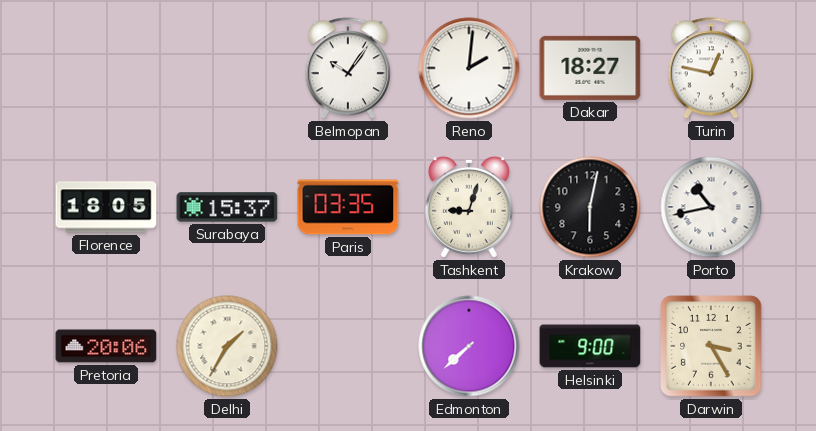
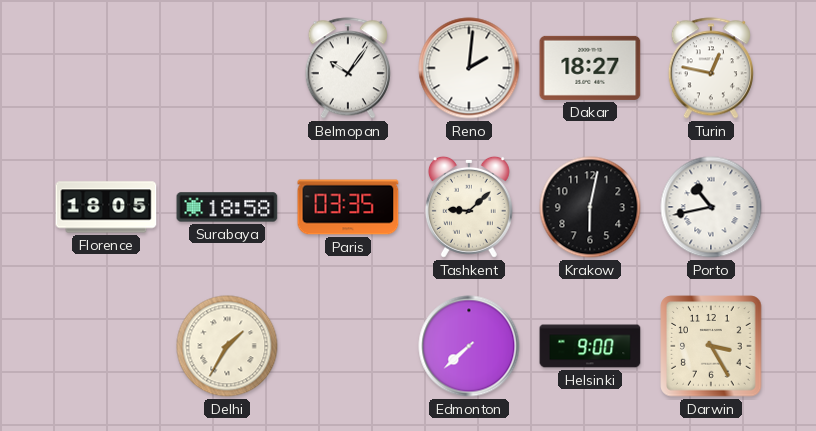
Surabaya: 15:37 -> 18:58
Tashkent: 9:03 -> 9:08
Pretoria: 20:06 -> none
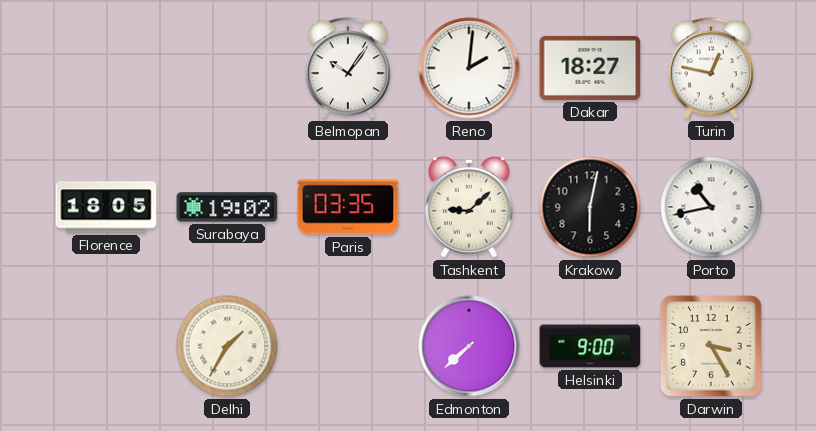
Surabaya: 18:58 -> 19:02
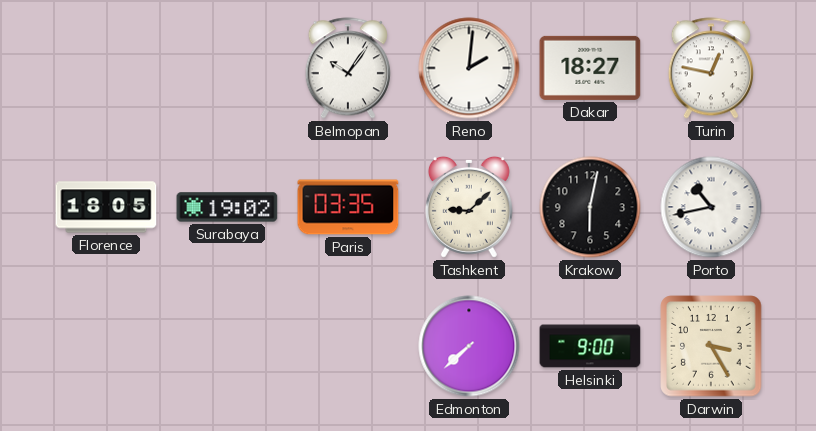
Delhi: 1:35 -> none
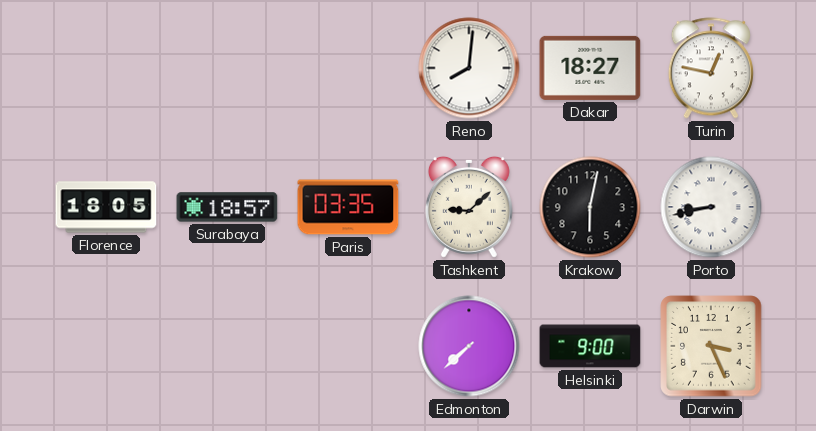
Belmopan: 10:06 -> none
Reno: 2:01 -> 8:01
Surabaya: 19:02 -> 18:57
Porto: 10:43 -> 8:43
Darwin: 3:25 -> 3:26
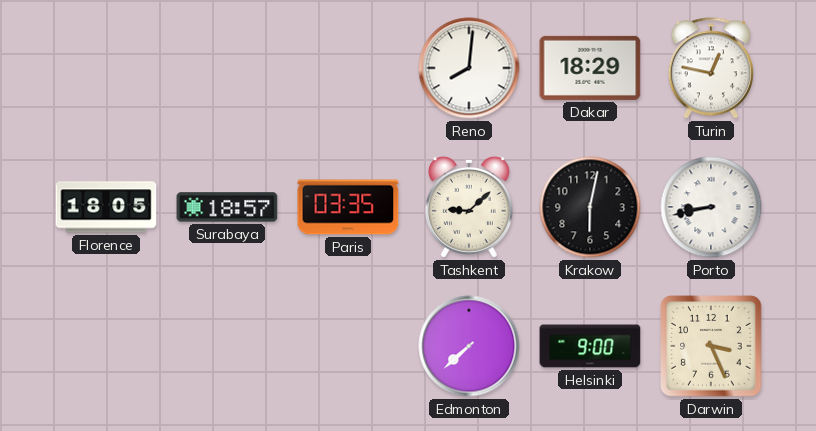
Dakar: 18:27 -> 18:29
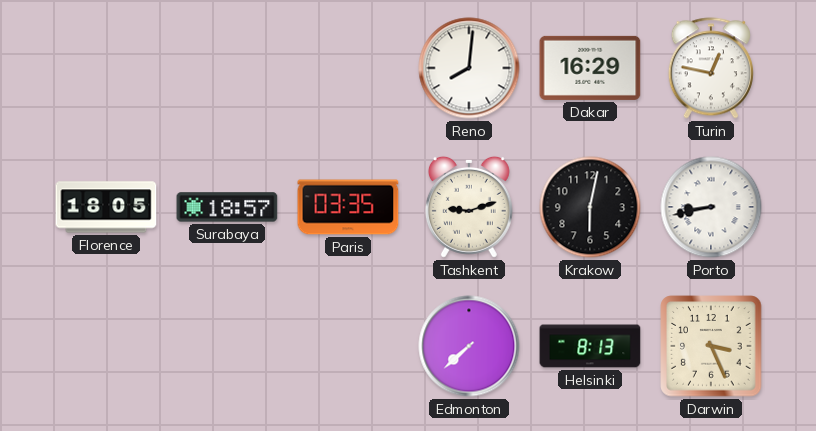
Dakar: 18:29 -> 16:29
Tashkent: 9:08 -> 9:12
Helsinki: 9:00 -> 8:13
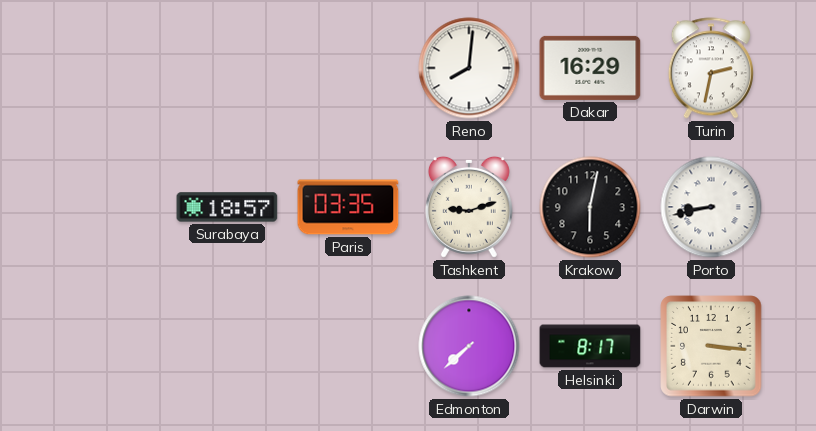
Turin: 12:47 -> 2:32
Florence: 18:05 -> none
Helsinki: 8:13 -> 8:17
Darwin: 3:26 -> 3:16
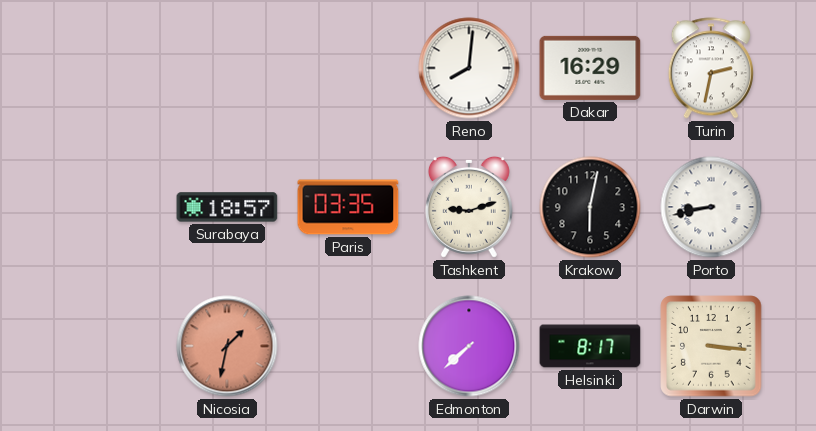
Nicosia: none -> 1:32
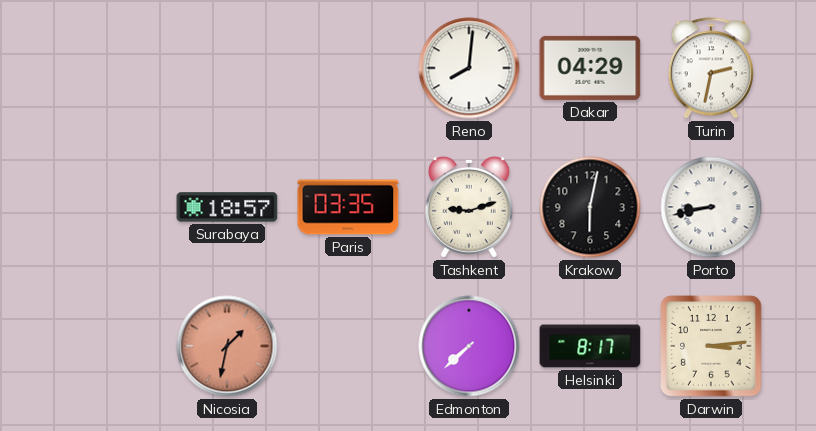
Dakar: 16:29 -> 04:29
Darwin: 3:16 -> 3:14
